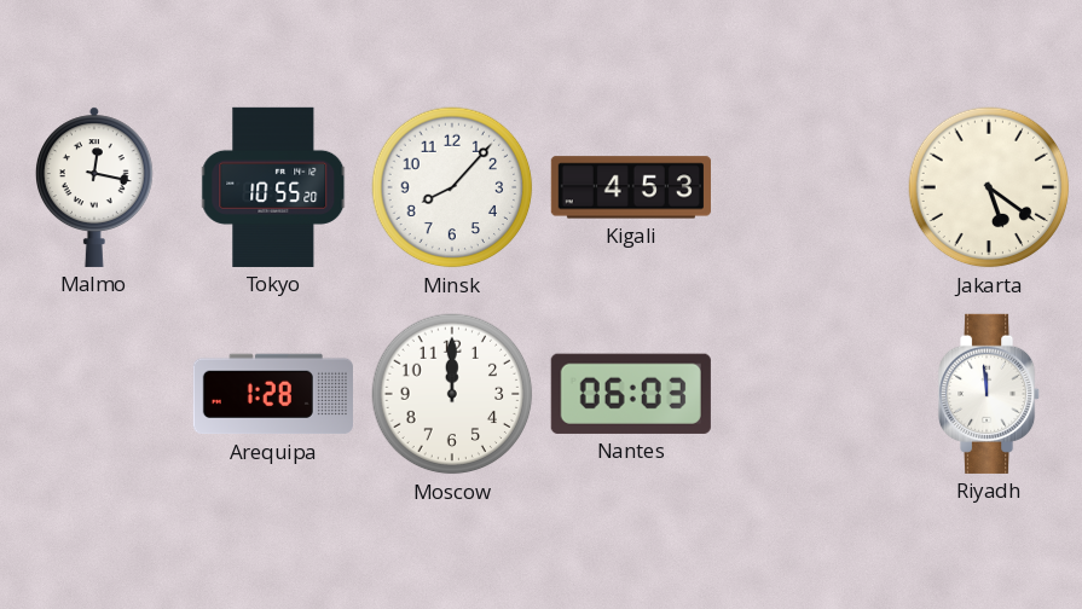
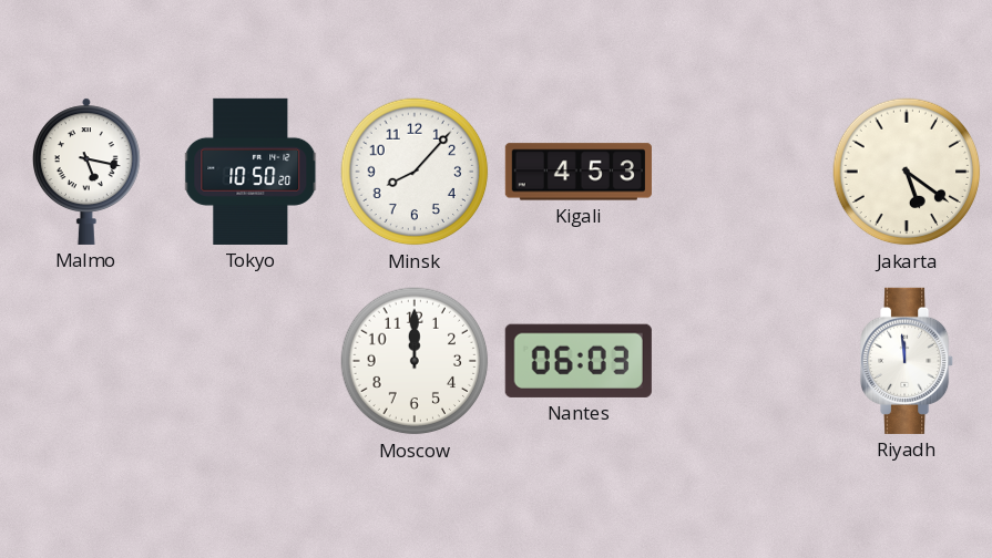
Malmo: 12:17 -> 5:17
Tokyo: 10:55 -> 10:50
Arequipa: 1:28 -> none
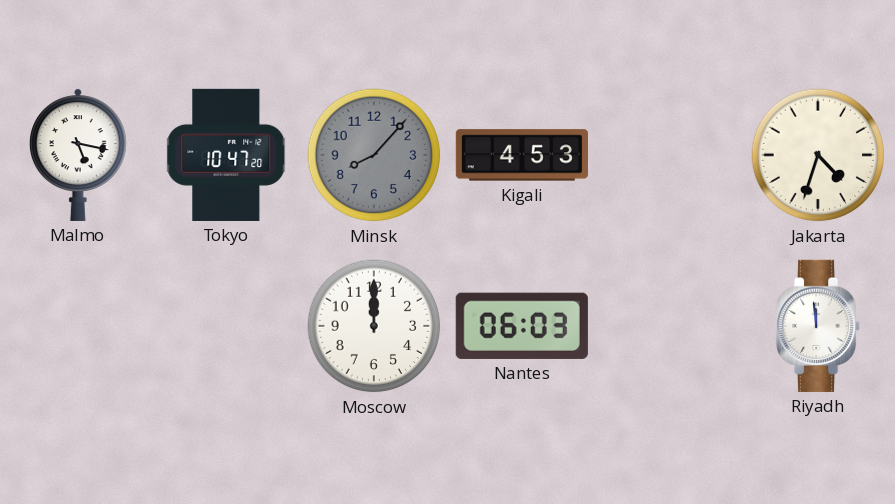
Tokyo: 10:50 -> 10:47
Minsk dial: white -> grey
Jakarta: 5:21 -> 4:33
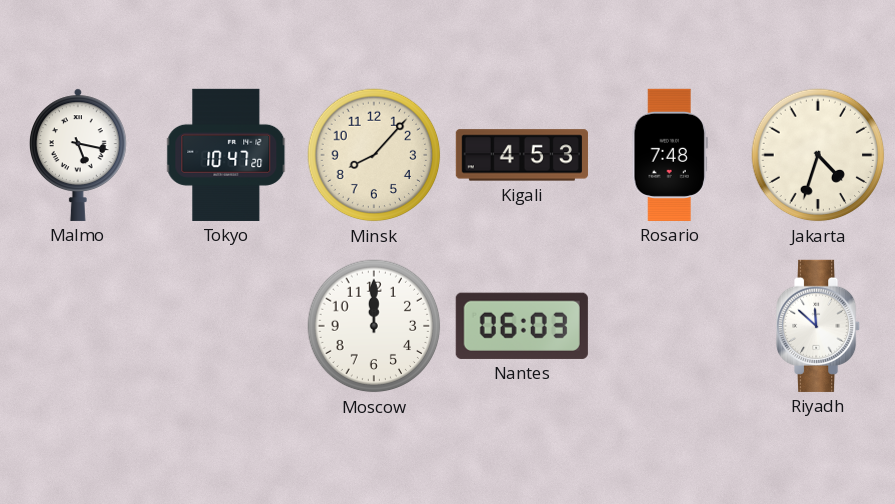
Minsk dial: grey -> cream
Rosario: none -> 7:48
Riyadh: 11:59 -> 11:52
